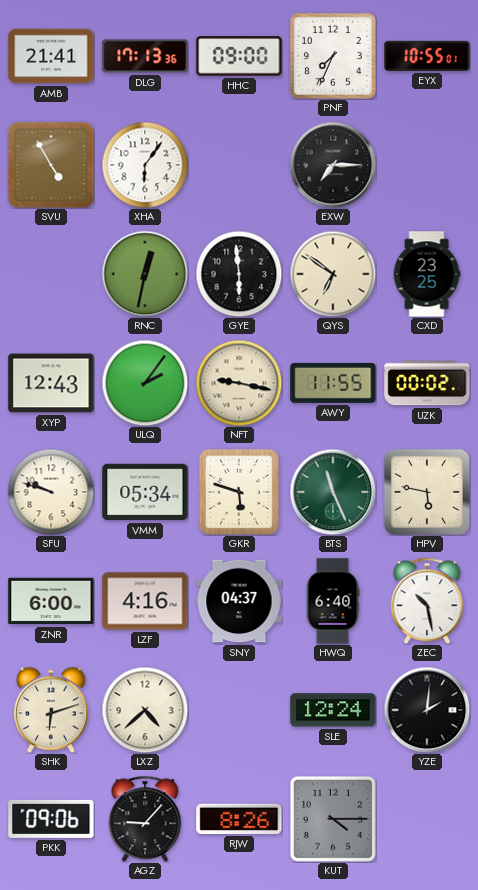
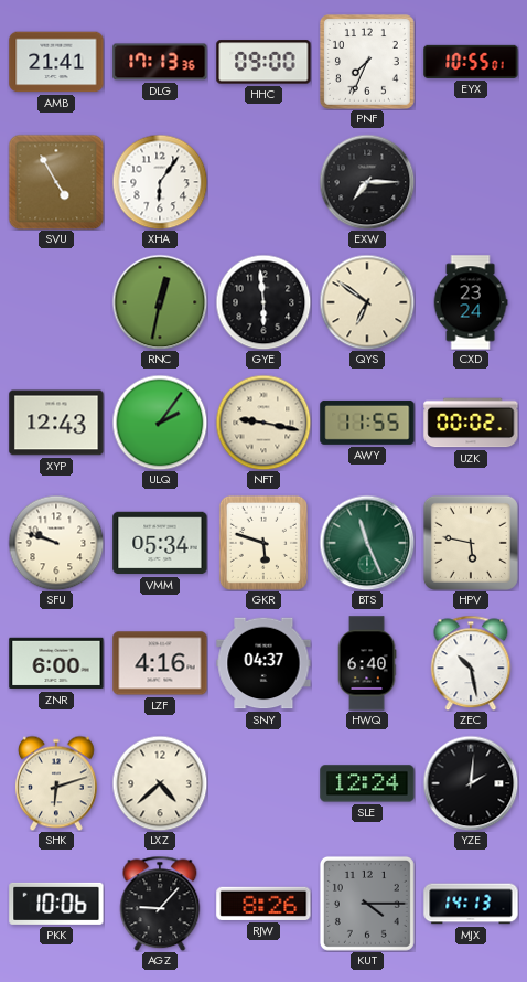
CXD: 23:25 -> 23:24
PKK: 09:06 -> 10:06
MJX: none -> 14:13
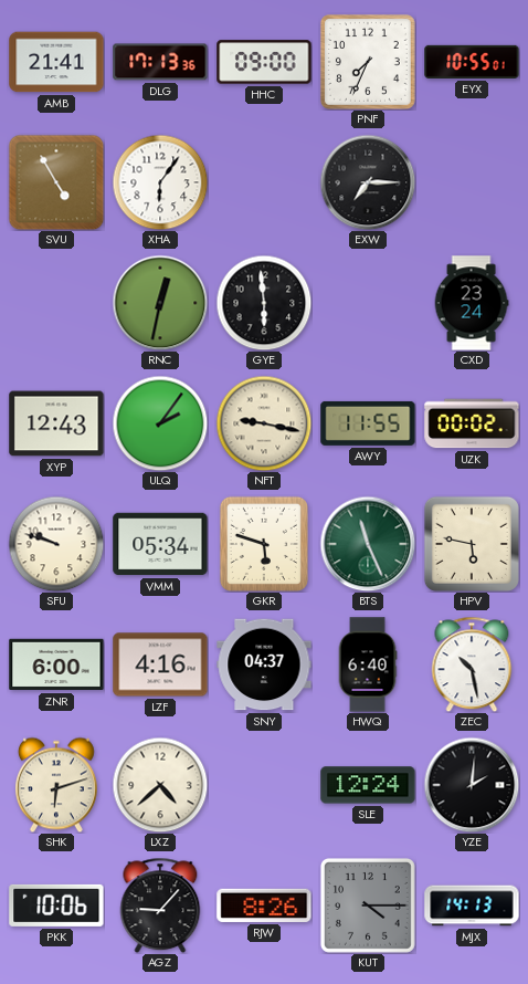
QYS: 6:51 -> none
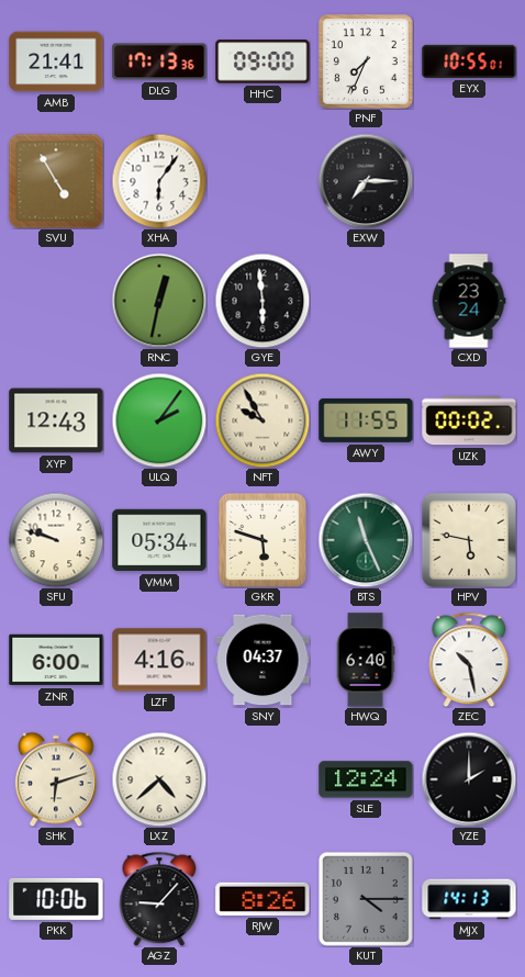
NFT: 9:17 -> 9:55
YZE: 2:01 -> 2:00
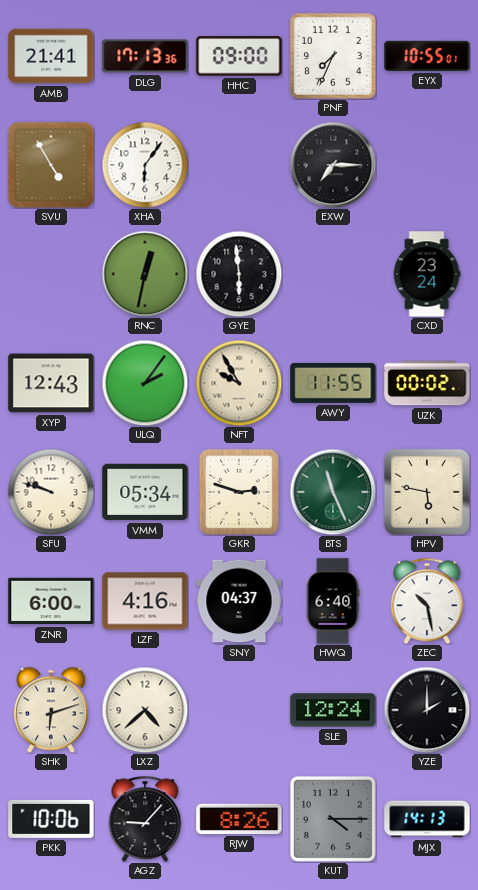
GKR: 5:48 -> 2:48
